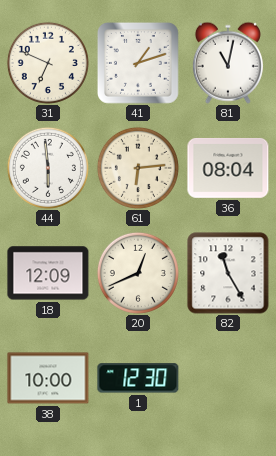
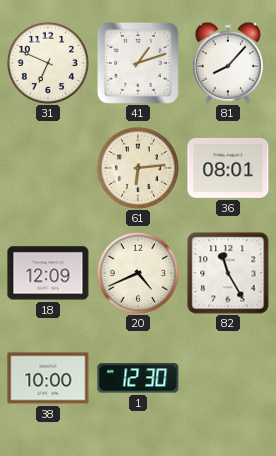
81: 11:02 -> 8:07
44: 5:59 -> none
36: 08:04 -> 08:01
20: 12:41 -> 4:41
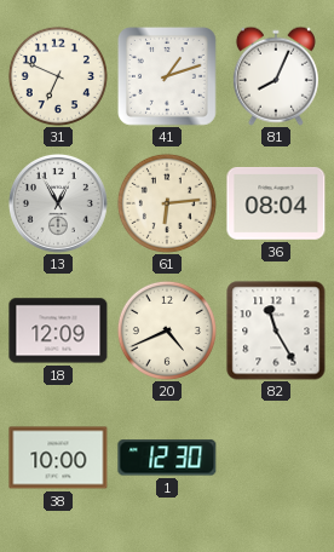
81: 8:07 -> 8:04
13: none -> 12:55
36: 08:01 -> 08:04
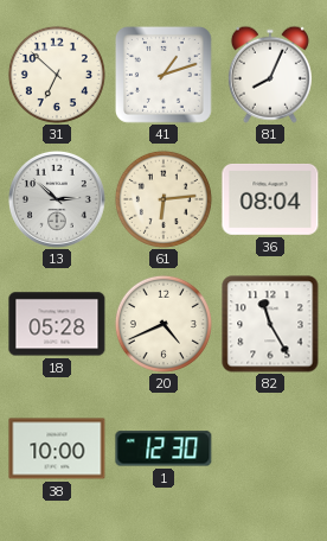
31: 6:49 -> 6:52
13: 12:55 -> 2:52
18: 12:09 -> 05:28
